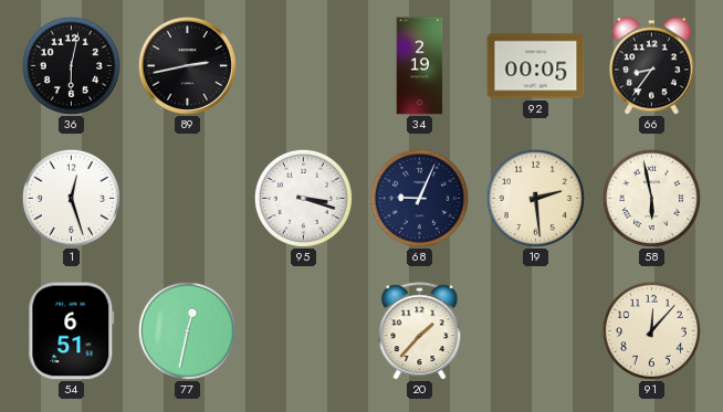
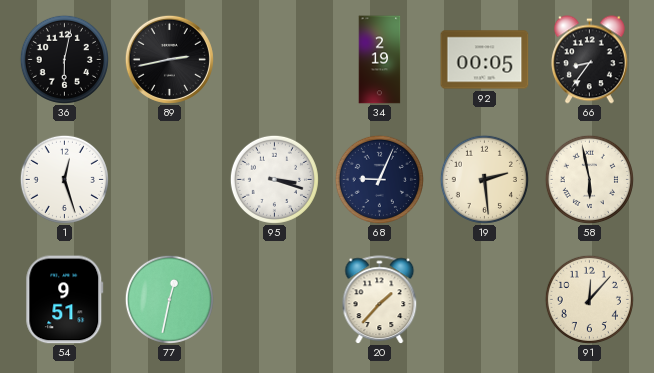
54: 6:51 -> 9:51
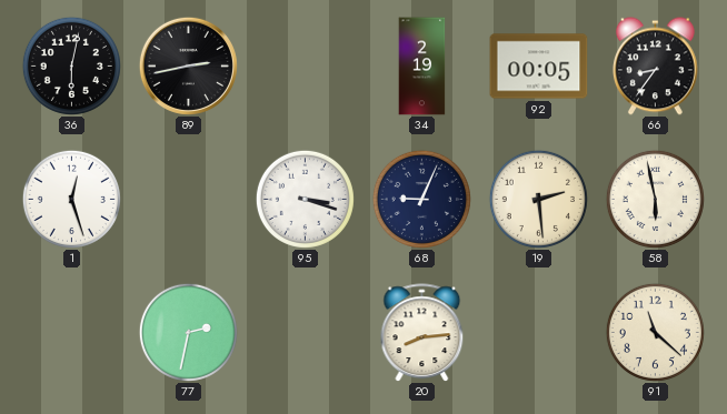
54: 9:51 -> none
77: 12:32 -> 2:32
20: 1:37 -> 8:14
91: 12:07 -> 11:22
